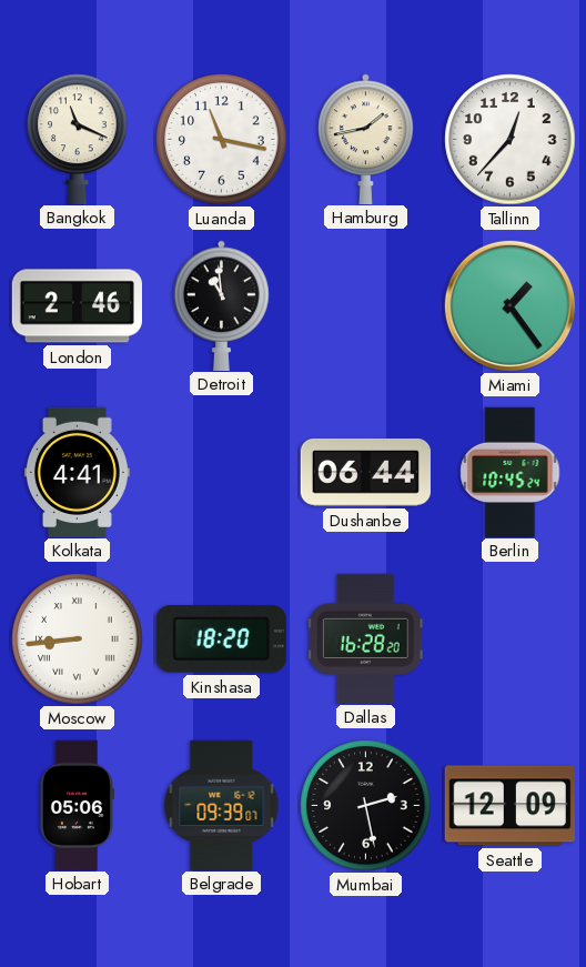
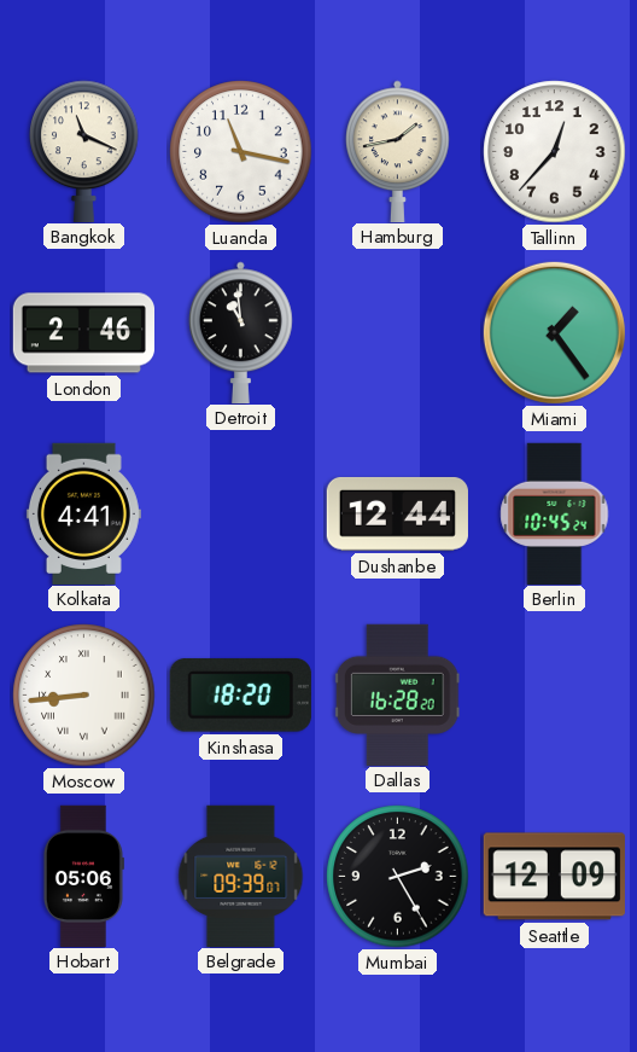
Dushanbe: 06:44 -> 12:44
Mumbai: 2:28 -> 2:25
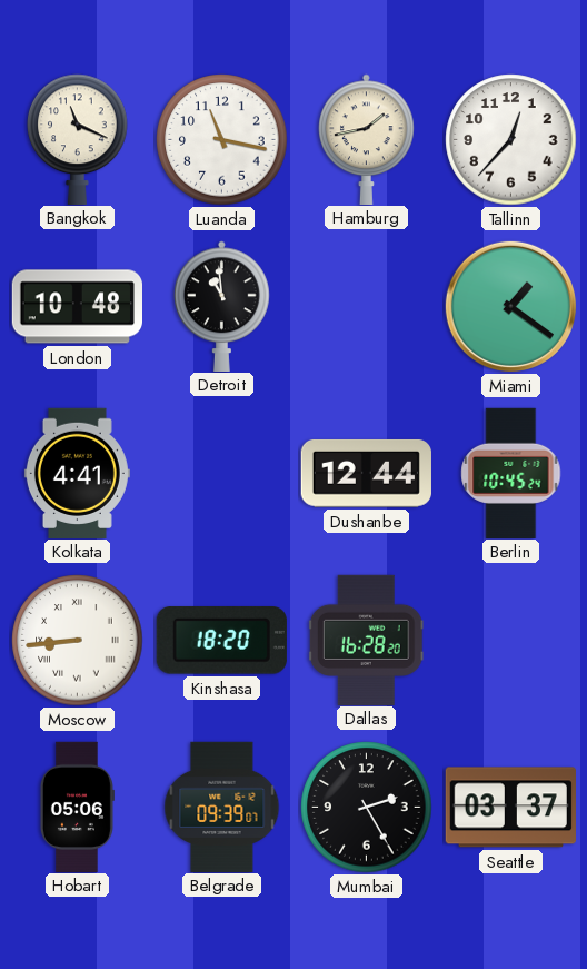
London: 2:46 -> 10:48
Miami: 1:24 -> 1:21
Seattle: 12:09 -> 03:37
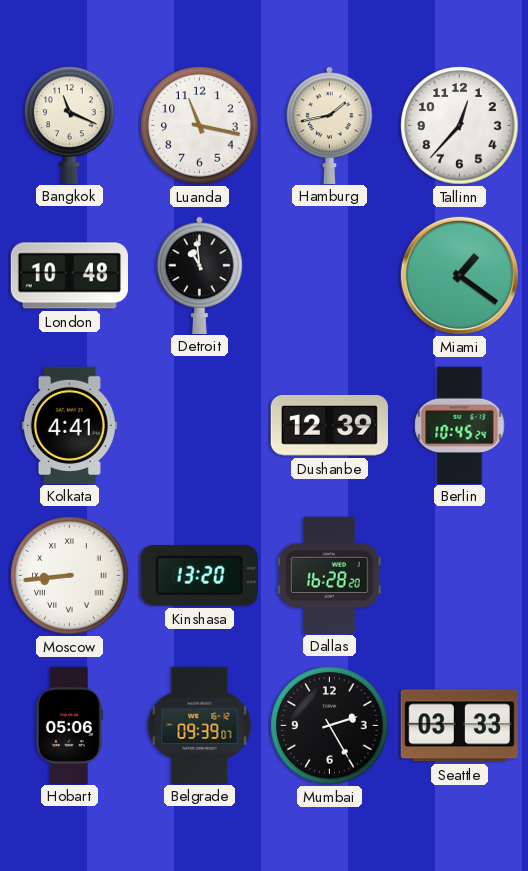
Dushanbe: 12:44 -> 12:39
Kinshasa: 18:20 -> 13:20
Seattle: 03:37 -> 03:33
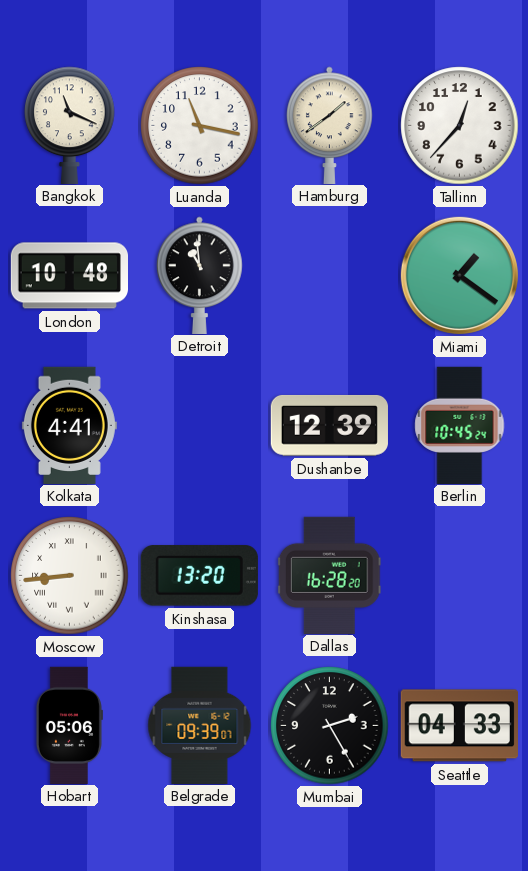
Hamburg: 1:43 -> 1:39
Seattle: 03:33 -> 04:33
